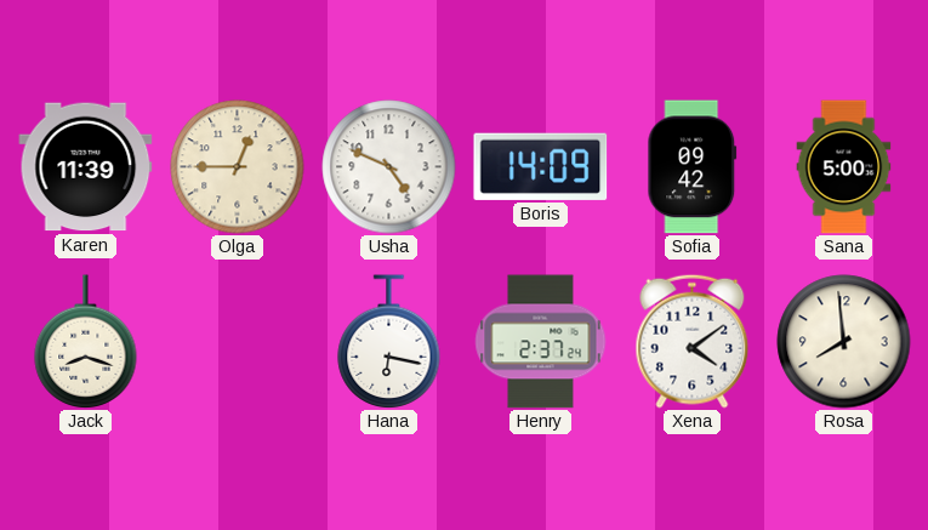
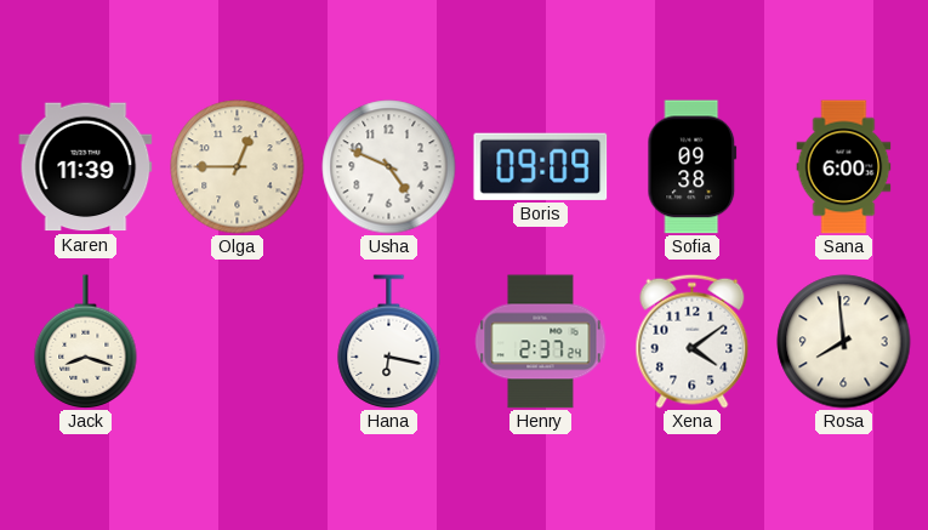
Boris: 14:09 -> 09:09
Sofia: 09:42 -> 09:38
Sana: 5:00 -> 6:00
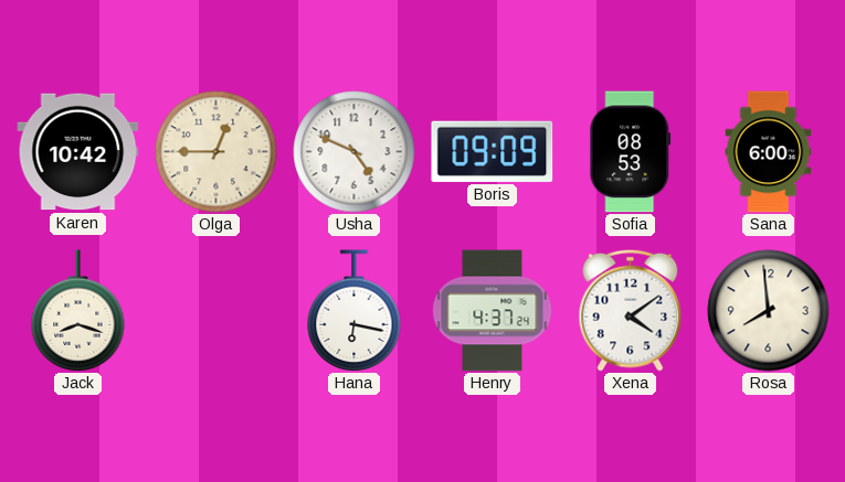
Karen: 11:39 -> 10:42
Sofia: 09:38 -> 08:53
Henry: 2:37 -> 4:37
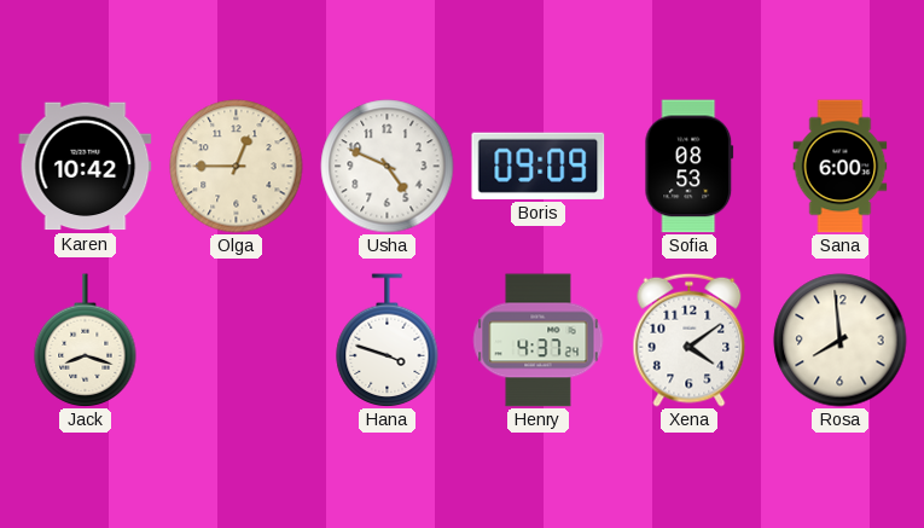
Hana: 6:17 -> 3:48
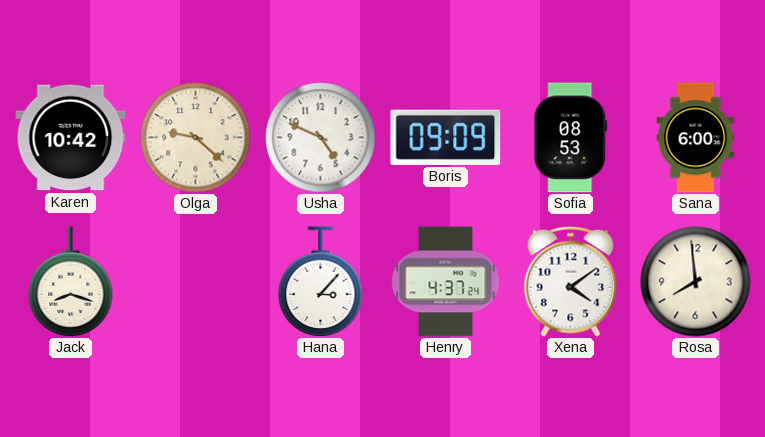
Olga: 12:45 -> 9:22
Hana: 3:48 -> 3:07
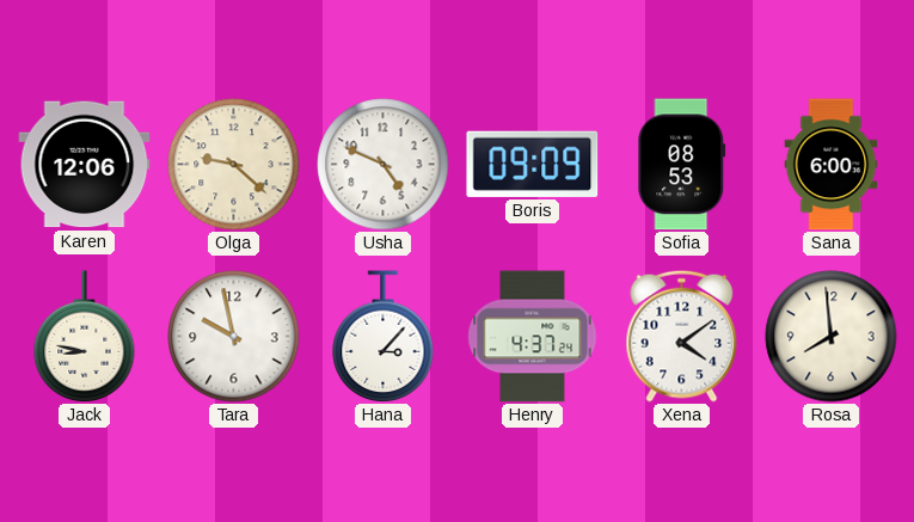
Karen: 10:42 -> 12:06
Jack: 8:18 -> 8:47
Tara: none -> 9:58
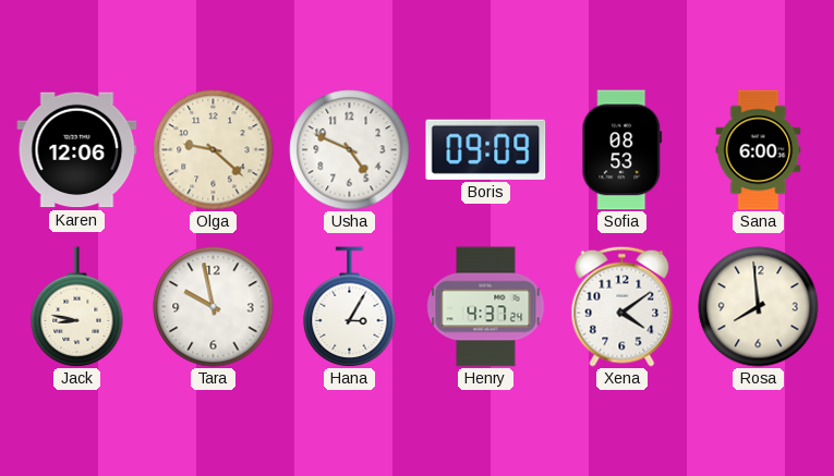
Hana: 3:07 -> 3:05
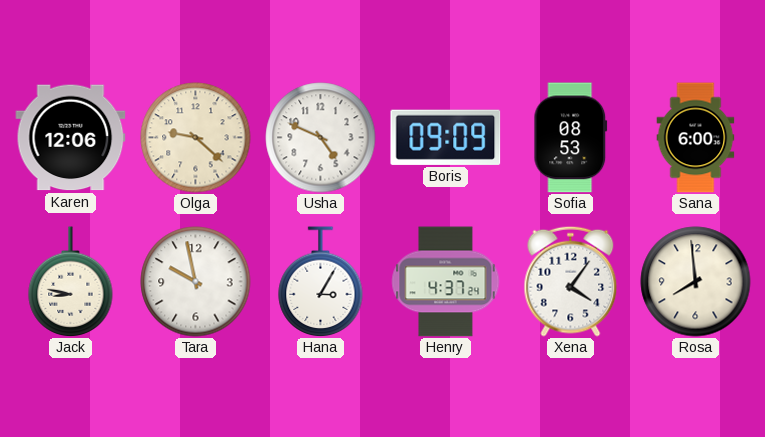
Xena: 4:09 -> 4:06
